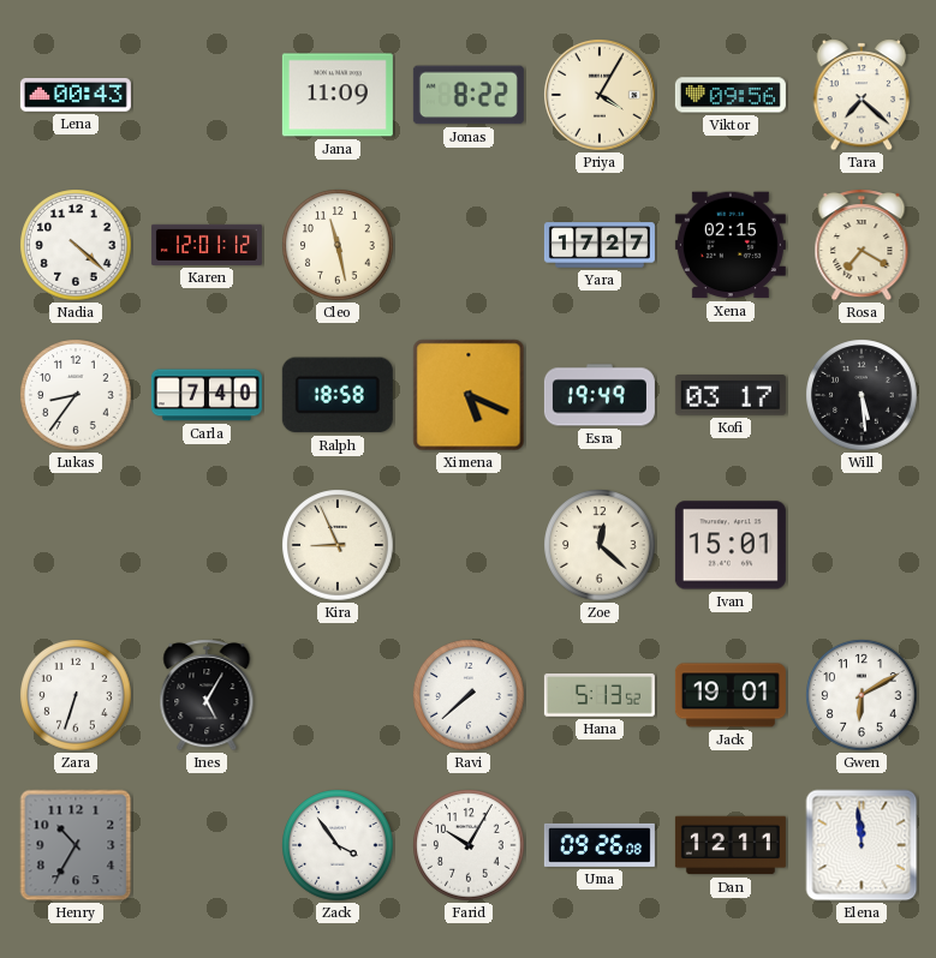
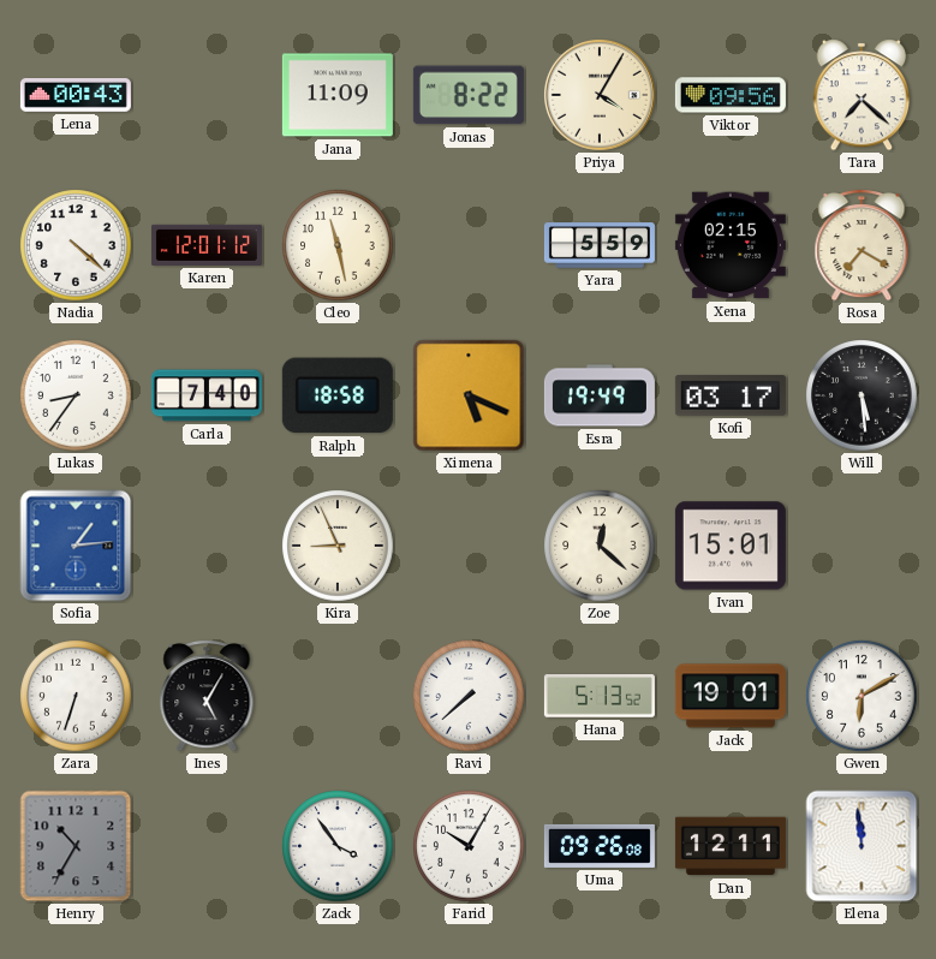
Yara: 17:27 -> 5:59
Sofia: none -> 1:14
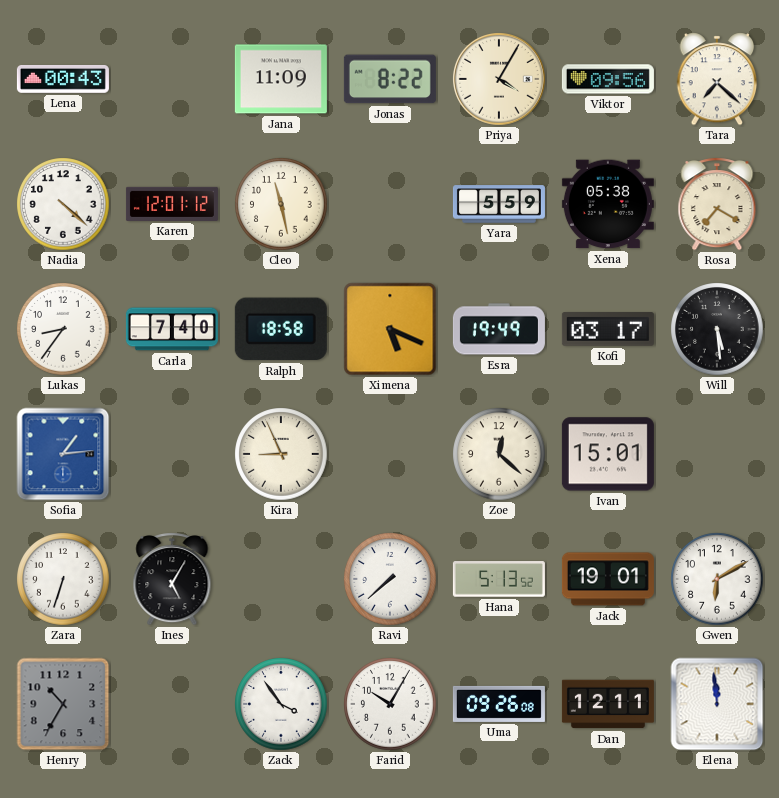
Xena: 02:15 -> 05:38
